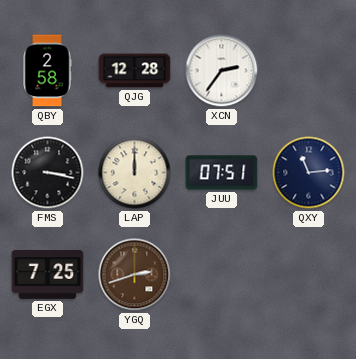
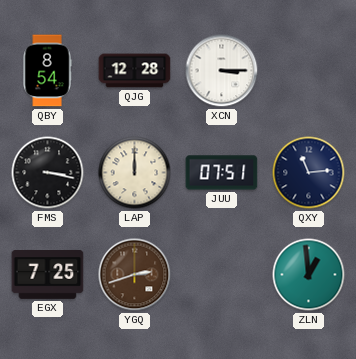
QBY: 2:58 -> 8:54
XCN: 2:36 -> 3:15
ZLN: none -> 12:59
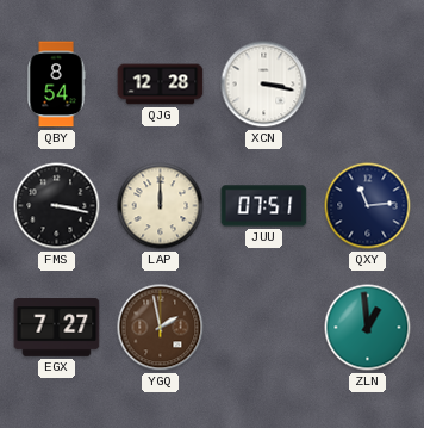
XCN: 3:15 -> 3:17
EGX: 7:25 -> 7:27
YGQ: 2:42 -> 1:58
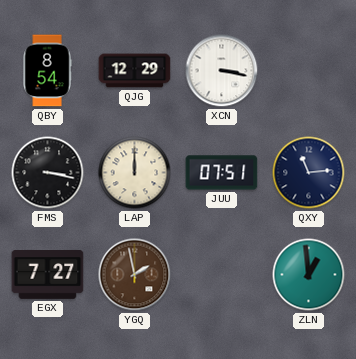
QJG: 12:28 -> 12:29
